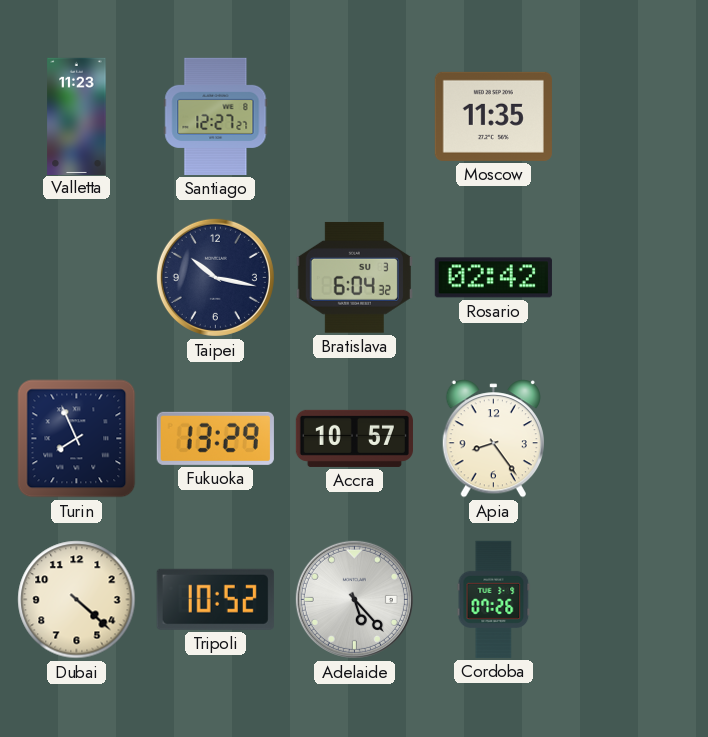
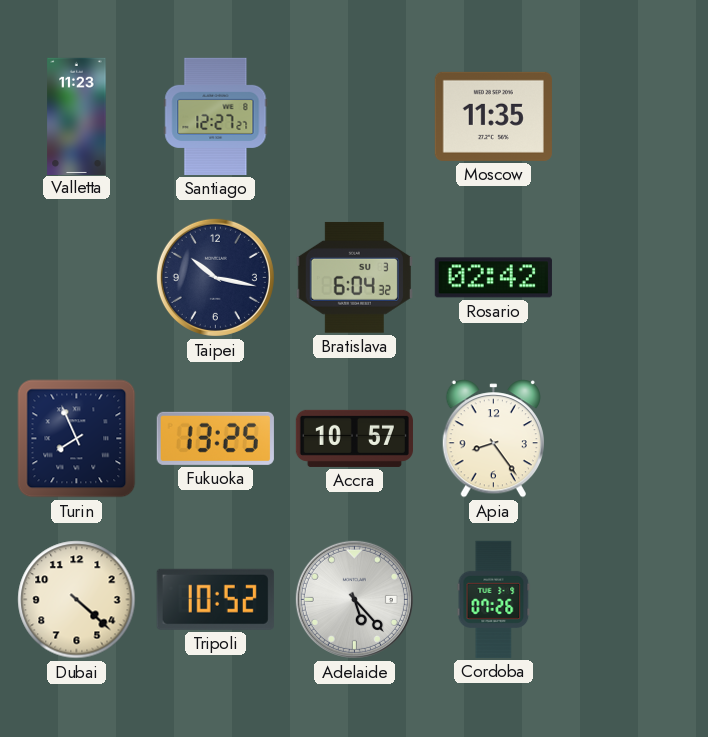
Fukuoka: 13:29 -> 13:25
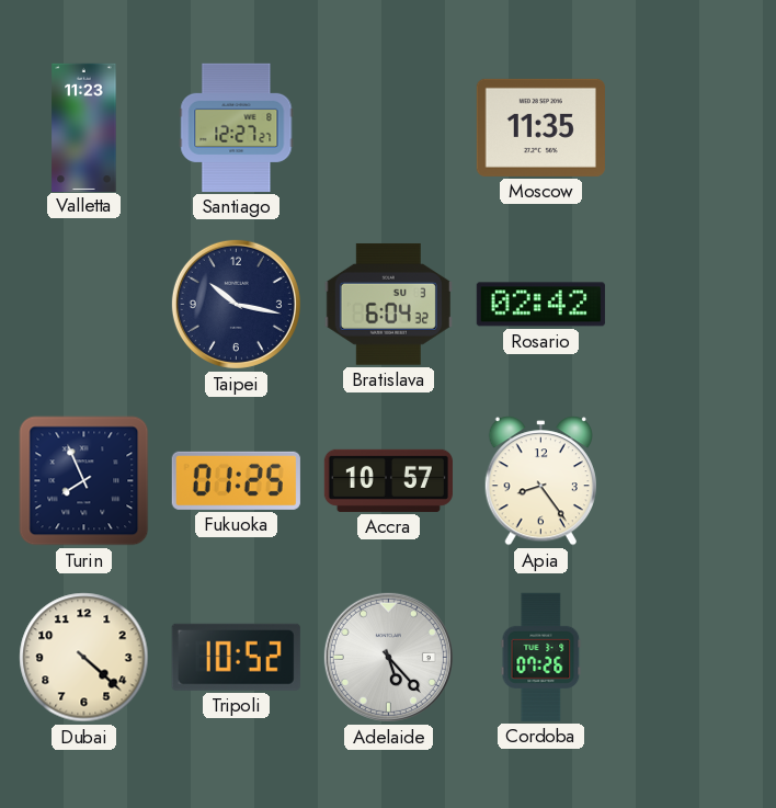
Fukuoka: 13:25 -> 01:25
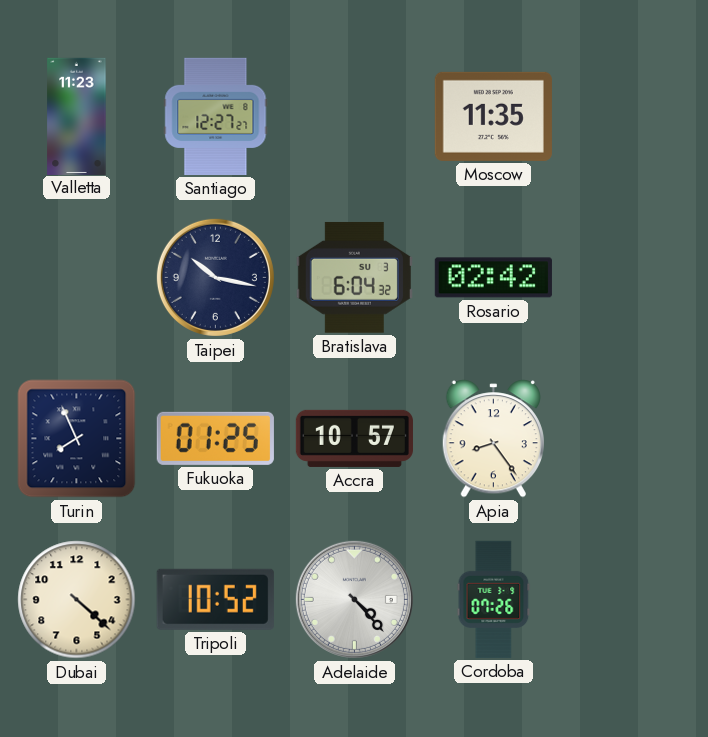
Adelaide: 5:23 -> 4:23
